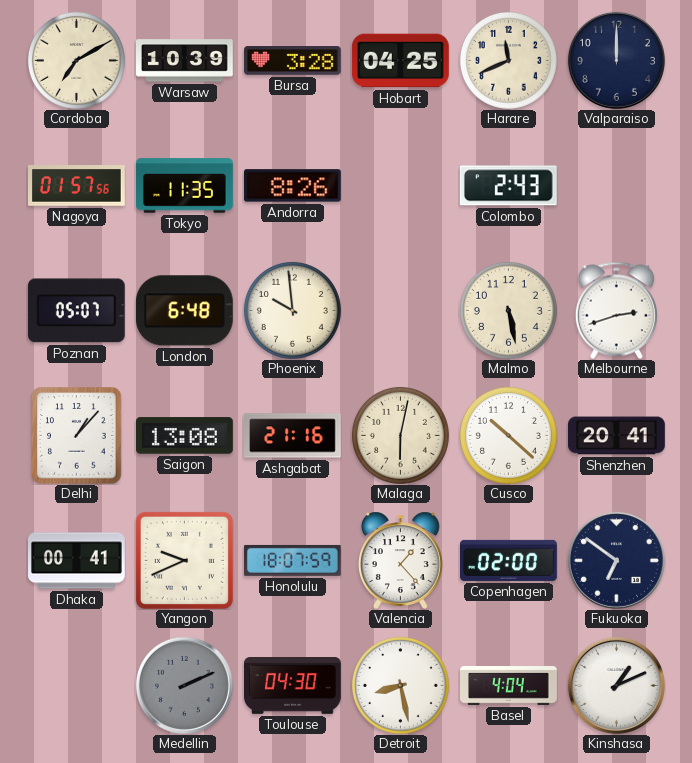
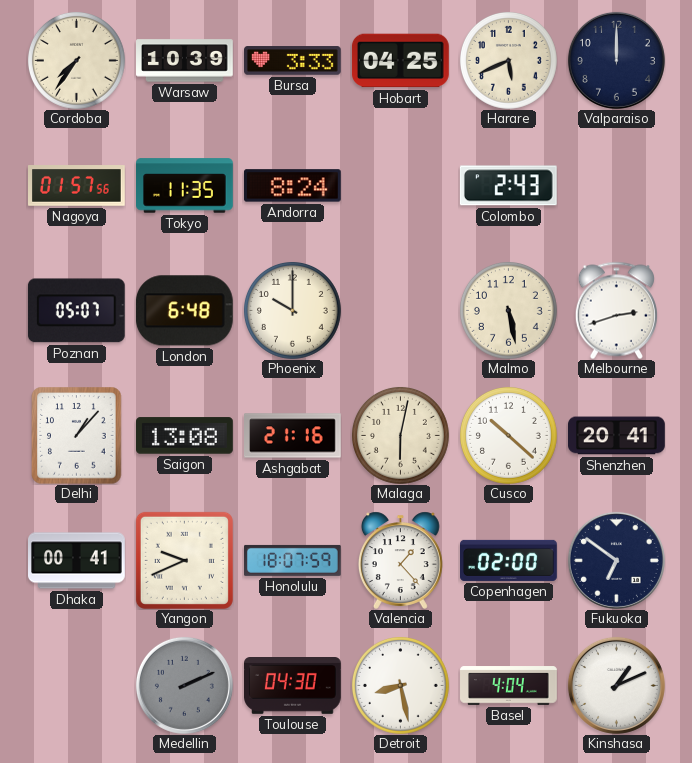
Cordoba: 7:10 -> 7:36
Bursa: 3:28 -> 3:33
Harare: 11:41 -> 5:41
Andorra: 8:26 -> 8:24
Phoenix: 9:59 -> 10:00
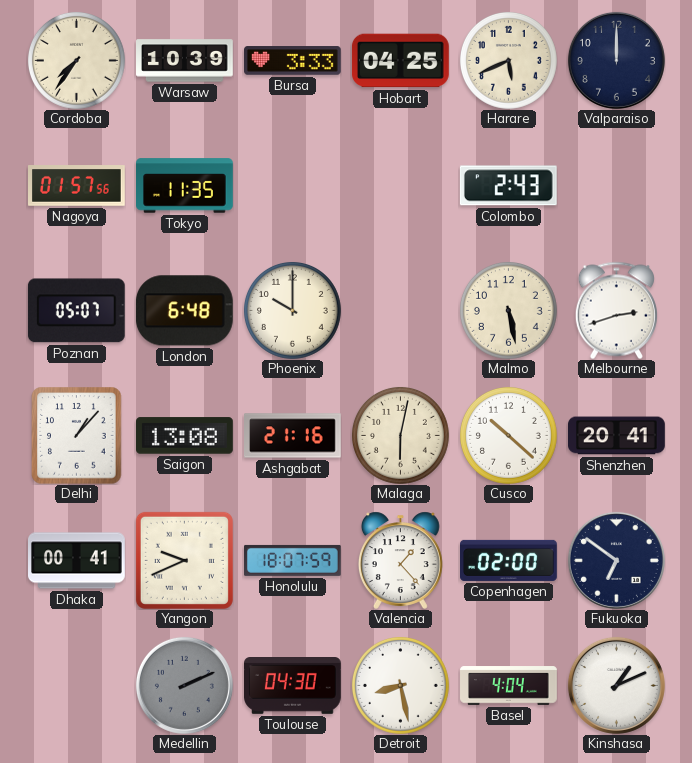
Andorra: 8:24 -> none
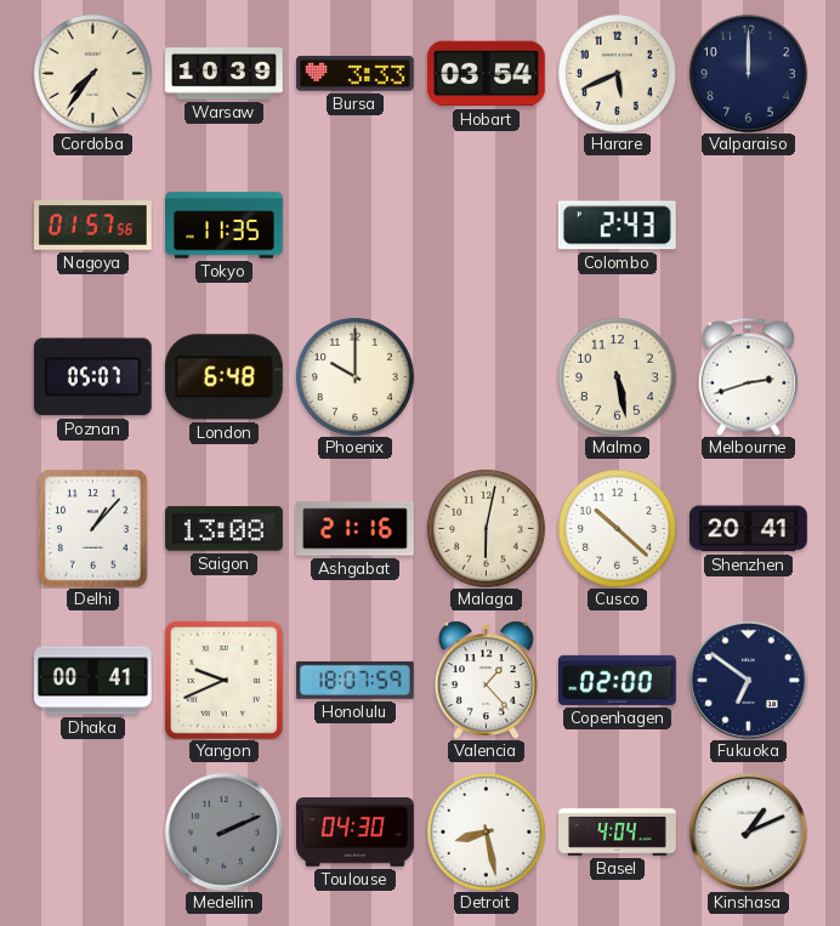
Hobart: 04:25 -> 03:54
